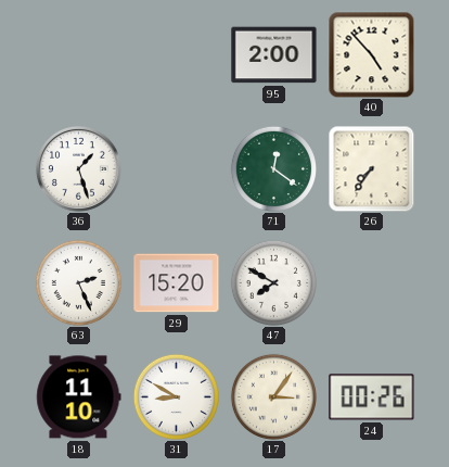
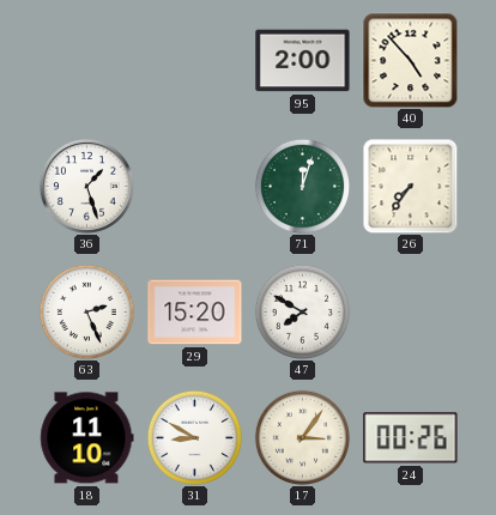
71: 12:21 -> 12:03
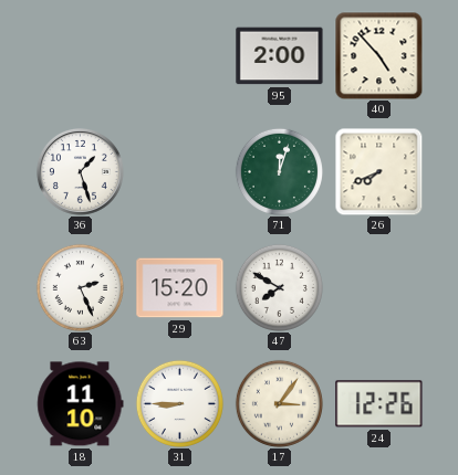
26: 7:36 -> 7:41
31: 8:50 -> 8:45
24: 00:26 -> 12:26
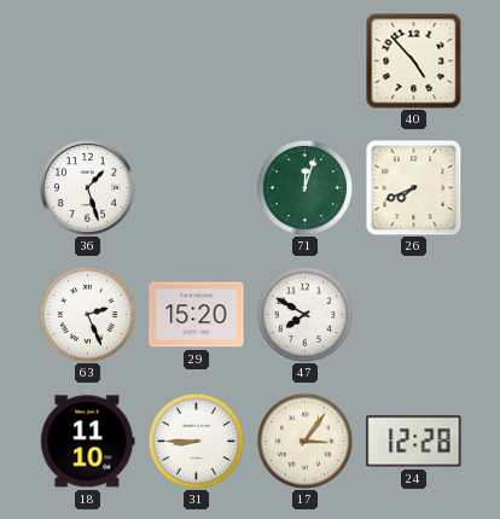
95: 2:00 -> none
24: 12:26 -> 12:28
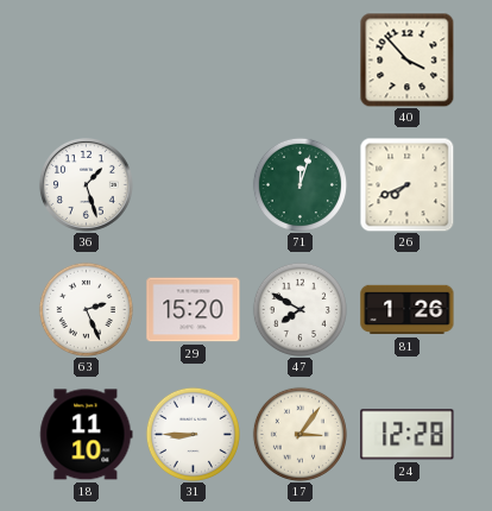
40: 4:53 -> 3:53
81: none -> 1:26
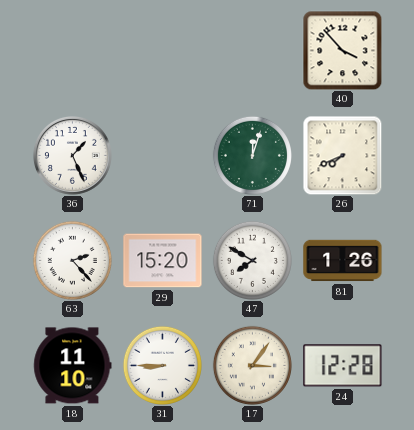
36: 1:27 -> 1:26
63: 2:26 -> 2:23
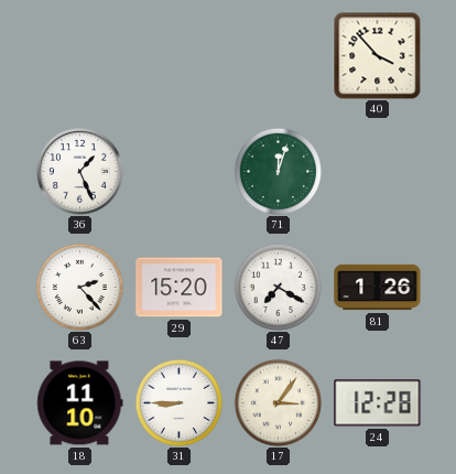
26: 7:41 -> none
47: 7:50 -> 7:20
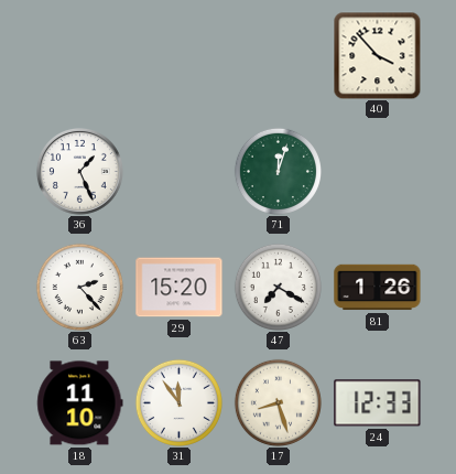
31: 8:45 -> 11:54
17: 3:06 -> 8:27
24: 12:28 -> 12:33
